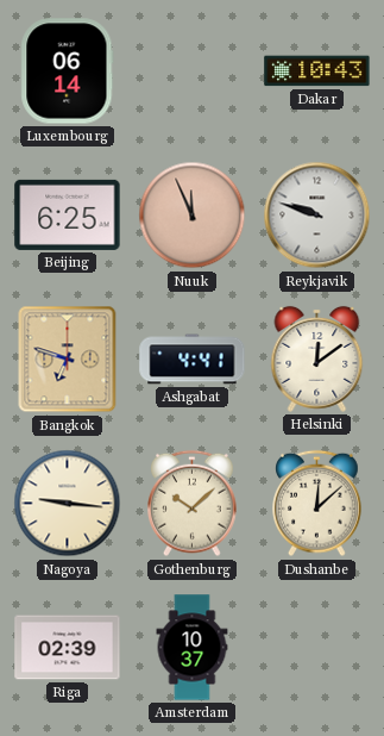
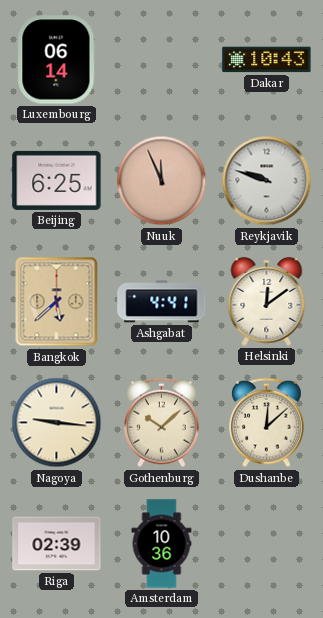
Bangkok: 6:48 -> 5:38
Amsterdam: 10:37 -> 10:36
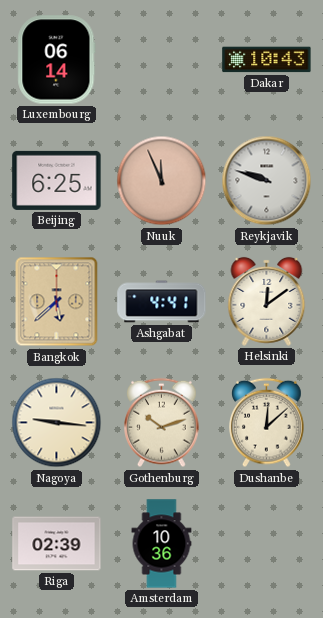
Gothenburg: 10:08 -> 10:12
